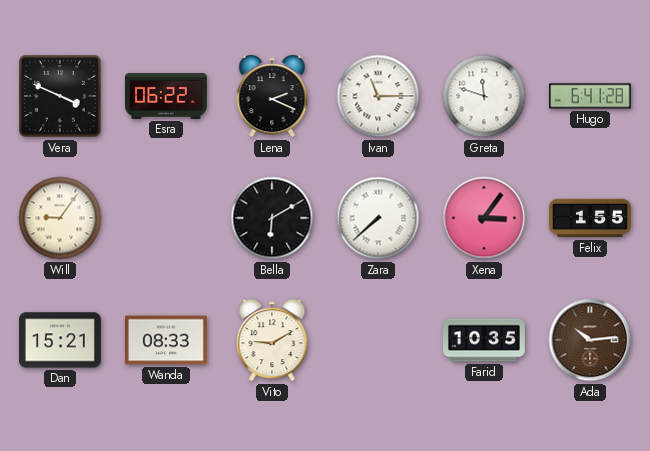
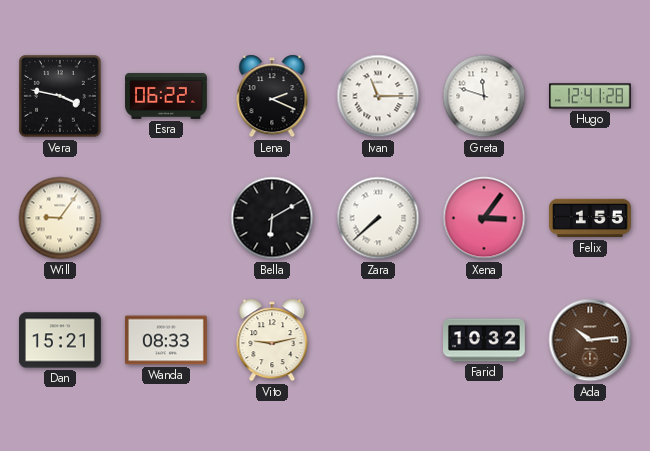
Vera: 3:49 -> 3:47
Hugo: 6:41 -> 12:41
Vito: 9:10 -> 9:13
Farid: 10:35 -> 10:32
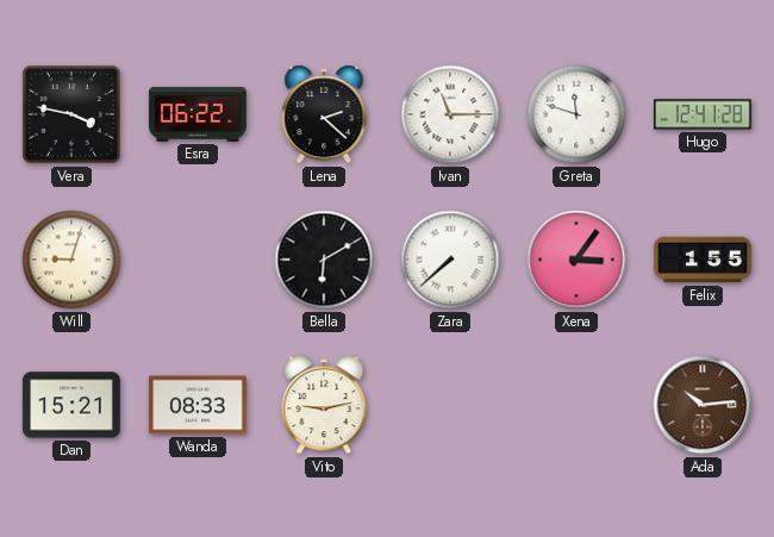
Lena: 2:19 -> 2:22
Will: 9:06 -> 9:03
Farid: 10:32 -> none
